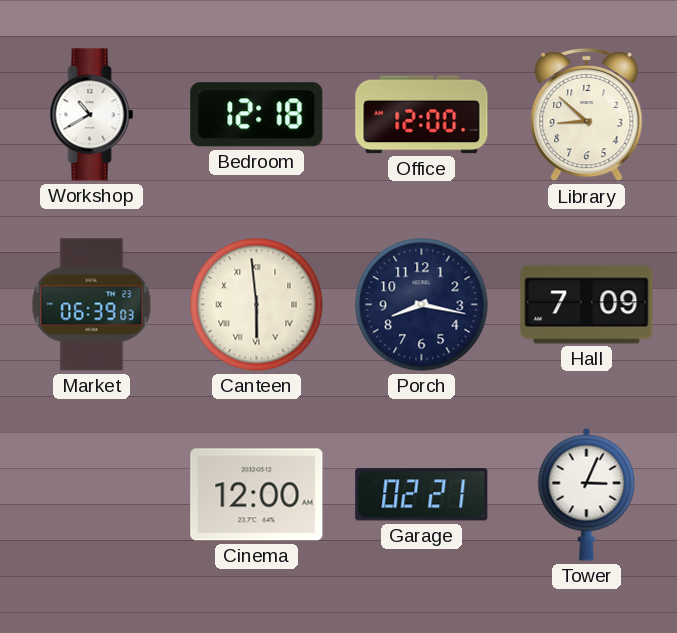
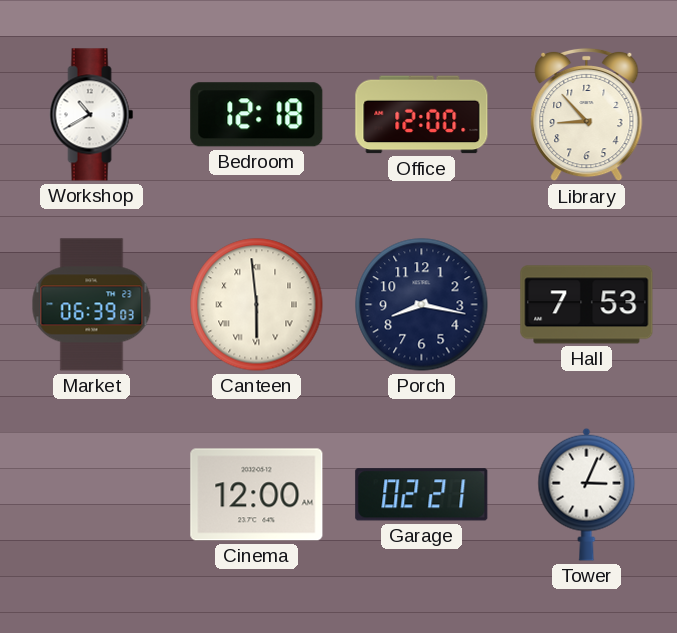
Library: 8:52 -> 8:53
Hall: 7:09 -> 7:53
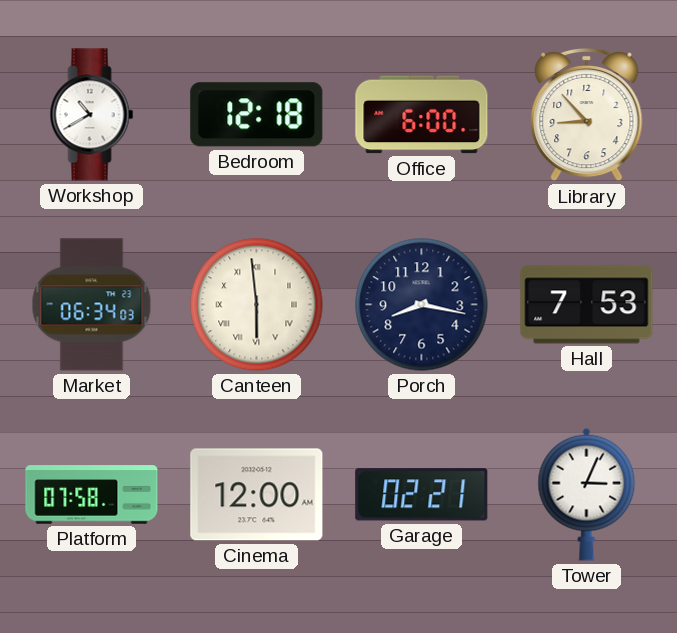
Office: 12:00 -> 6:00
Market: 06:39 -> 06:34
Platform: none -> 07:58
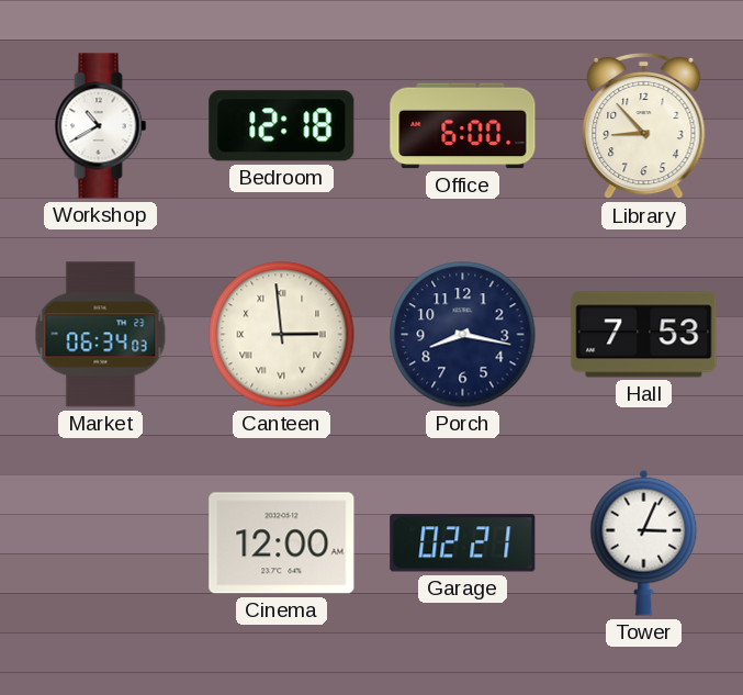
Canteen: 5:59 -> 2:59
Platform: 07:58 -> none
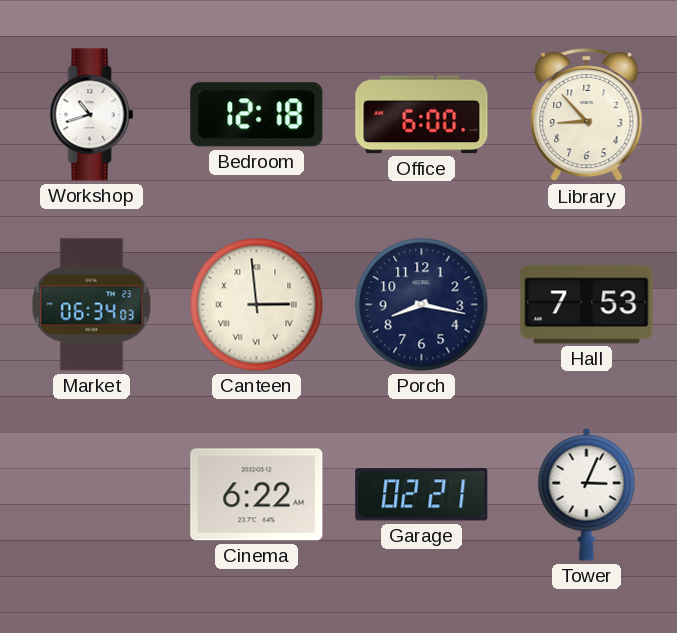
Workshop: 10:40 -> 10:42
Cinema: 12:00 -> 6:22
